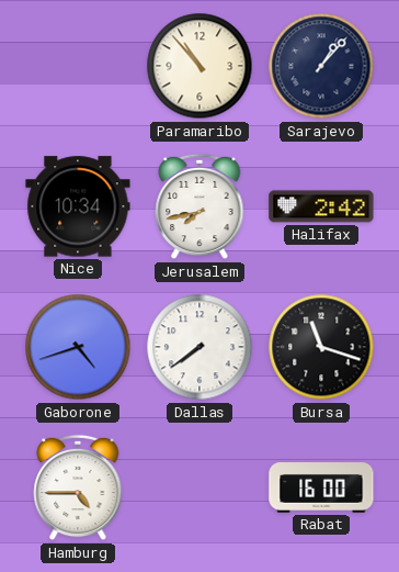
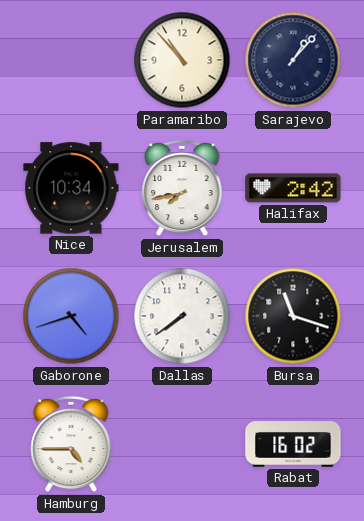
Rabat: 16:00 -> 16:02
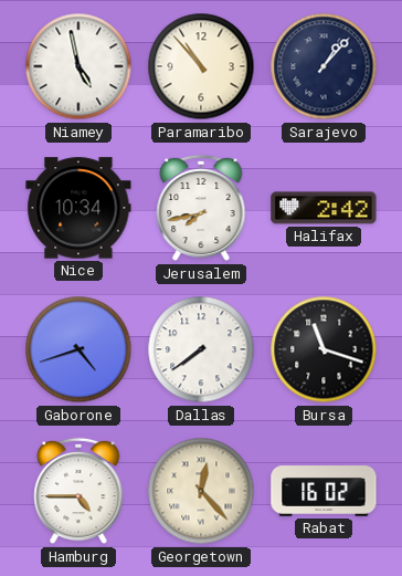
Niamey: none -> 4:58
Georgetown: none -> 12:23
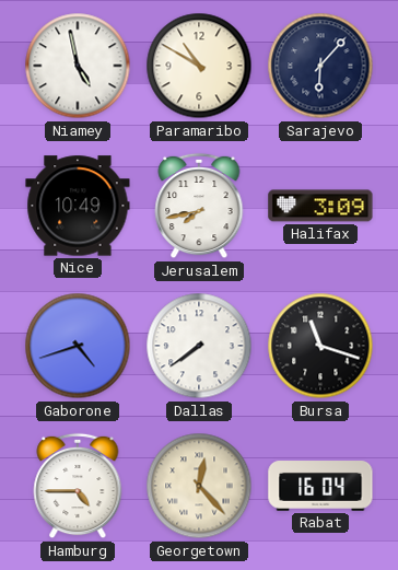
Paramaribo: 10:53 -> 10:50
Sarajevo: 1:07 -> 6:07
Nice: 10:34 -> 10:49
Halifax: 2:42 -> 3:09
Rabat: 16:02 -> 16:04
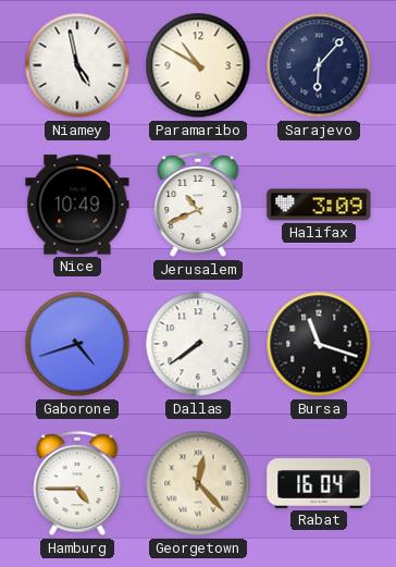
Jerusalem: 7:43 -> 10:41
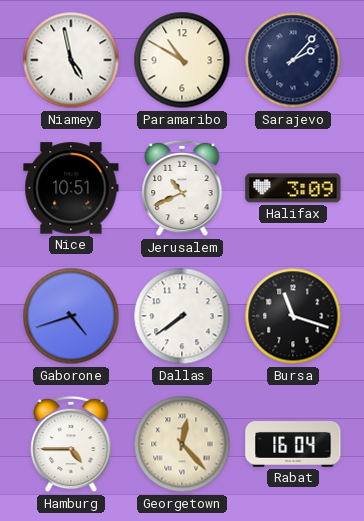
Sarajevo: 6:07 -> 2:07
Nice: 10:49 -> 10:51
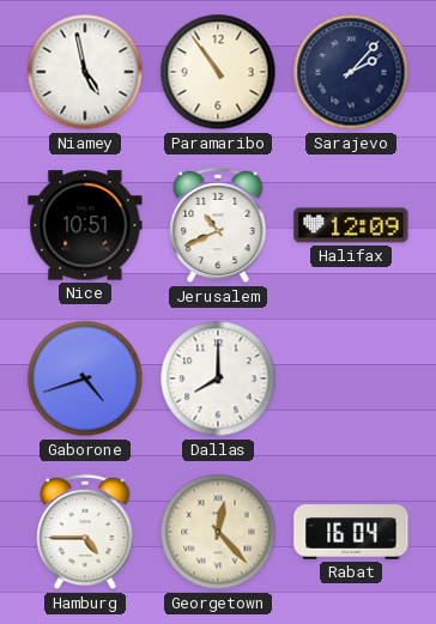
Paramaribo: 10:50 -> 10:54
Halifax: 3:09 -> 12:09
Dallas: 7:39 -> 8:00
Bursa: 11:18 -> none
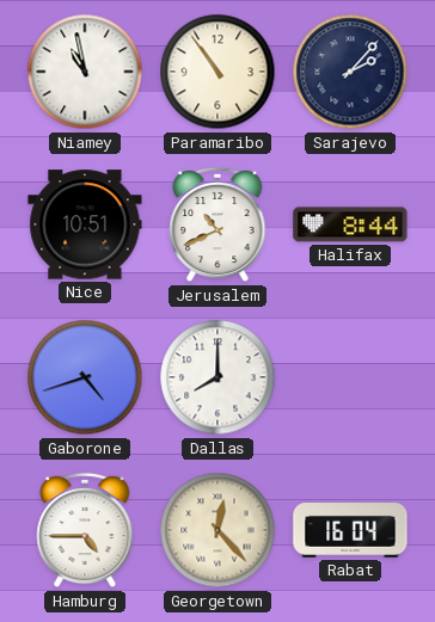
Niamey: 4:58 -> 10:58
Halifax: 12:09 -> 8:44
